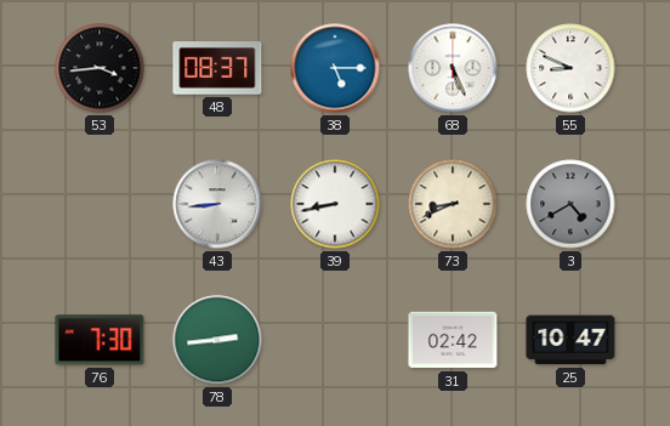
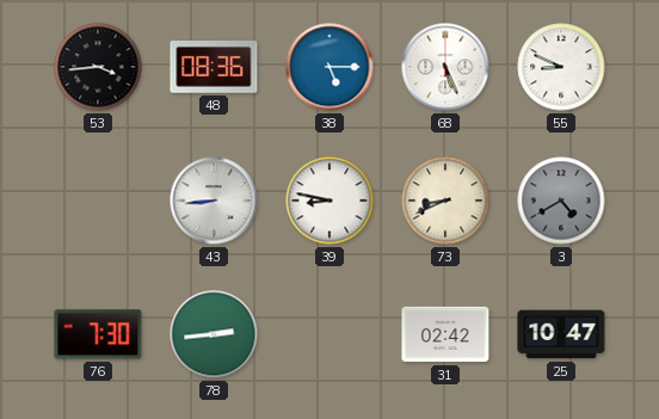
48: 08:37 -> 08:36
39: 8:43 -> 8:47
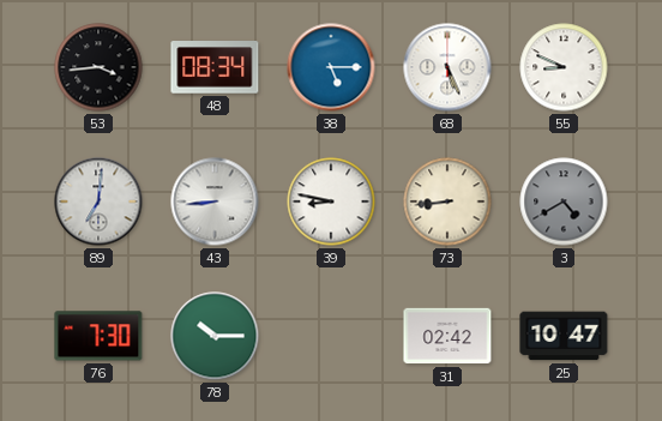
48: 08:36 -> 08:34
89: none -> 7:01
73: 8:41 -> 8:44
78: 2:44 -> 10:15
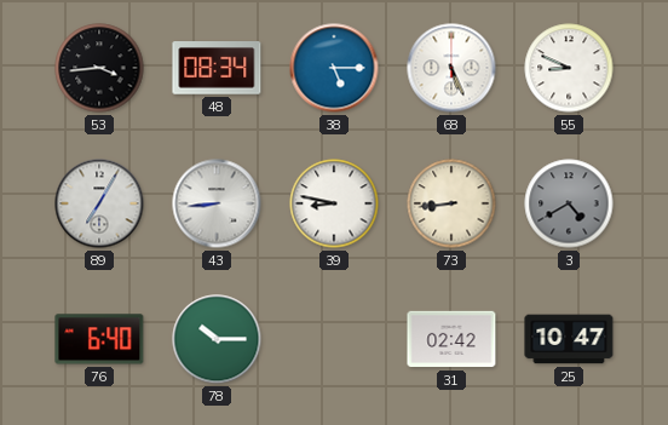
89: 7:01 -> 7:05
76: 7:30 -> 6:40
